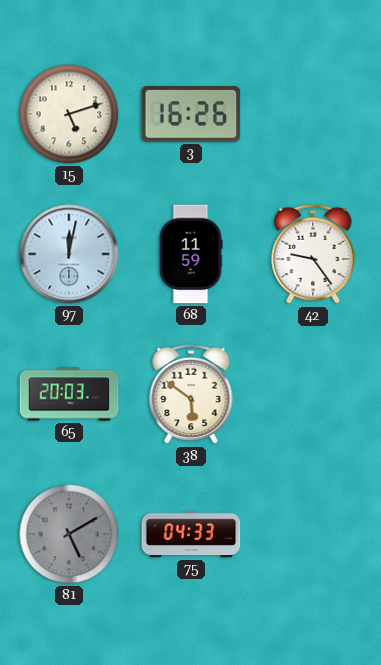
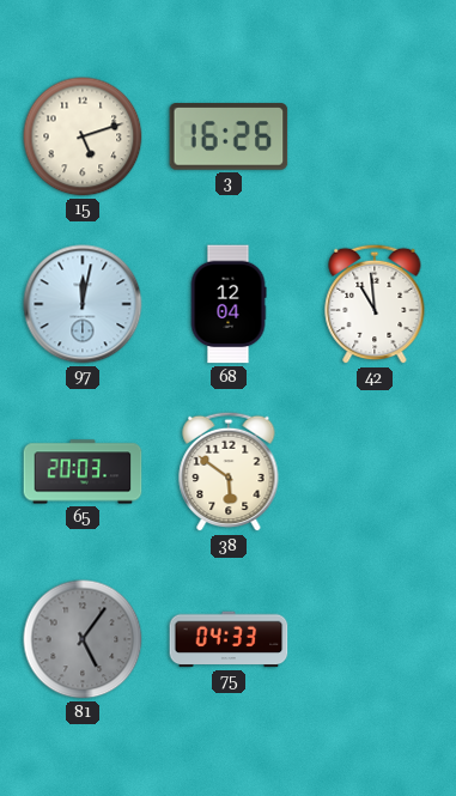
68: 11:59 -> 12:04
42: 9:24 -> 10:59
81: 5:10 -> 5:06
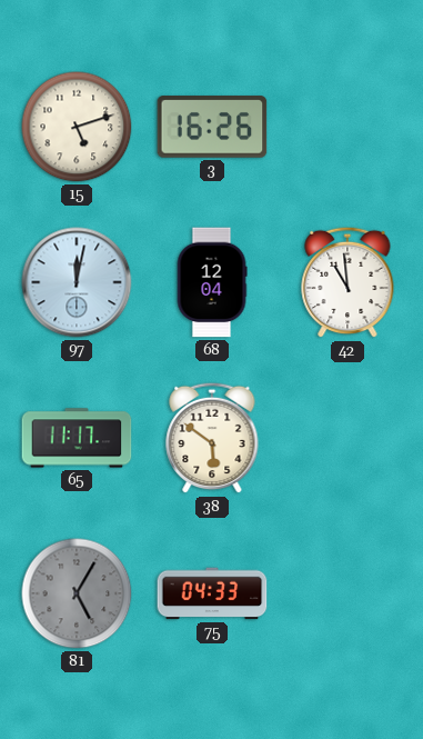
65: 20:03 -> 11:17
81: 5:06 -> 5:05
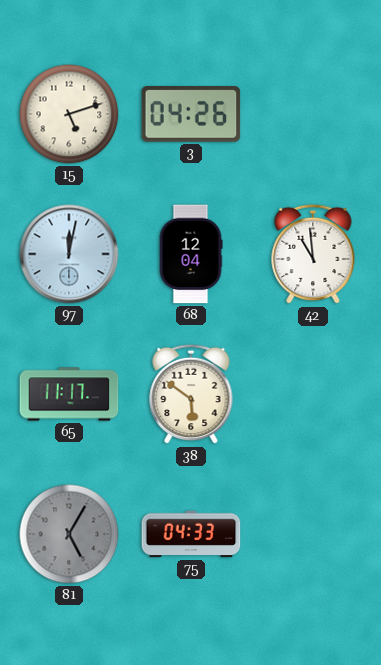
3: 16:26 -> 04:26
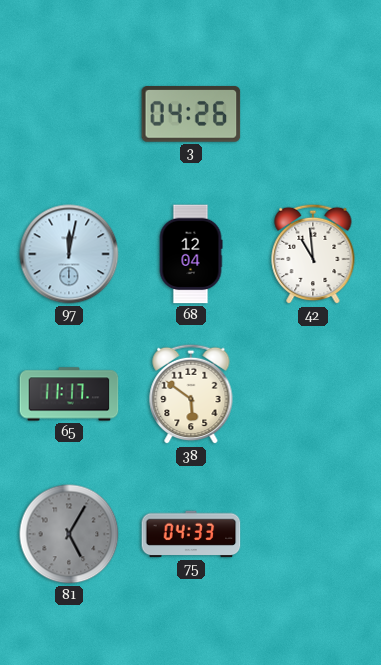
15: 5:12 -> none
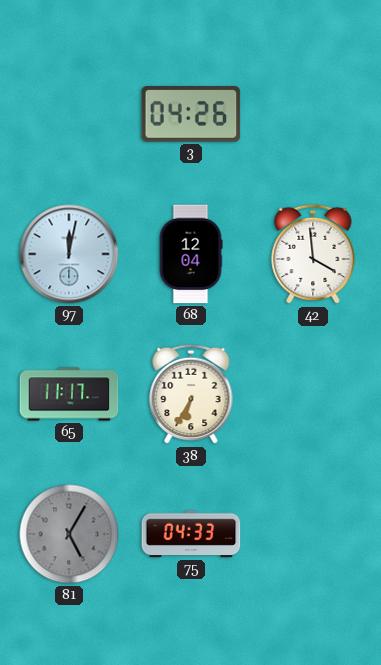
42: 10:59 -> 3:59
38: 5:51 -> 6:35
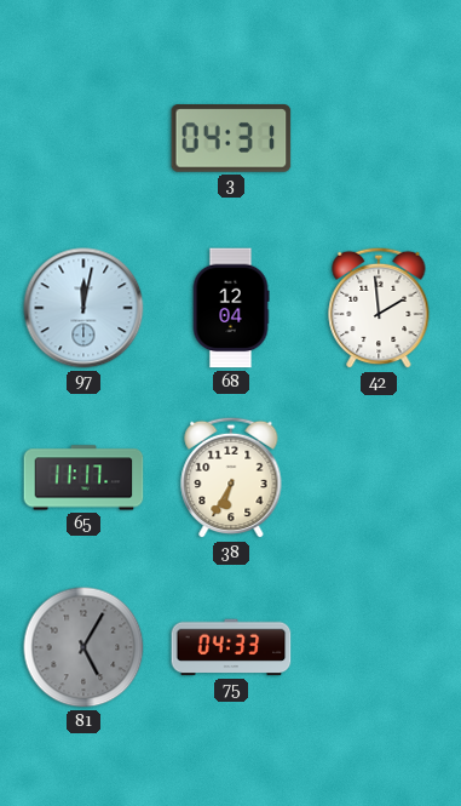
3: 04:26 -> 04:31
42: 3:59 -> 1:59
